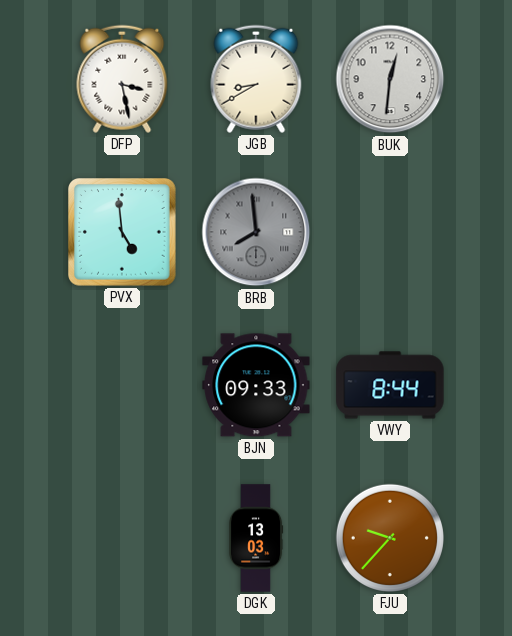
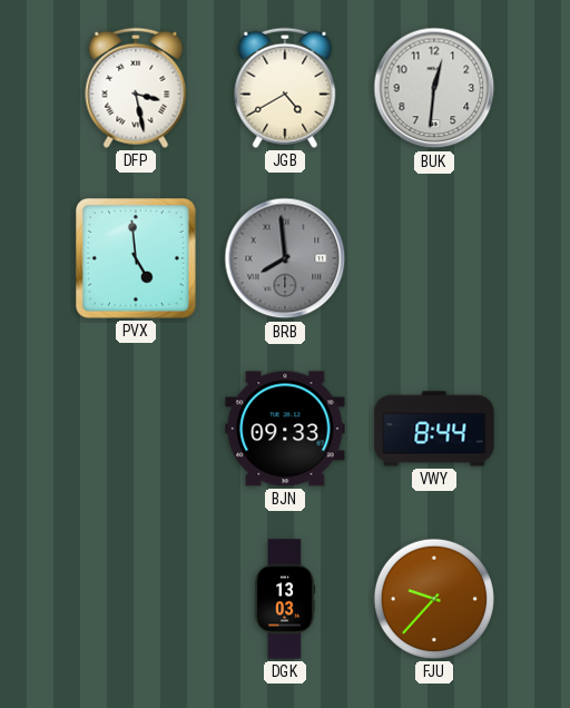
JGB: 8:40 -> 4:40
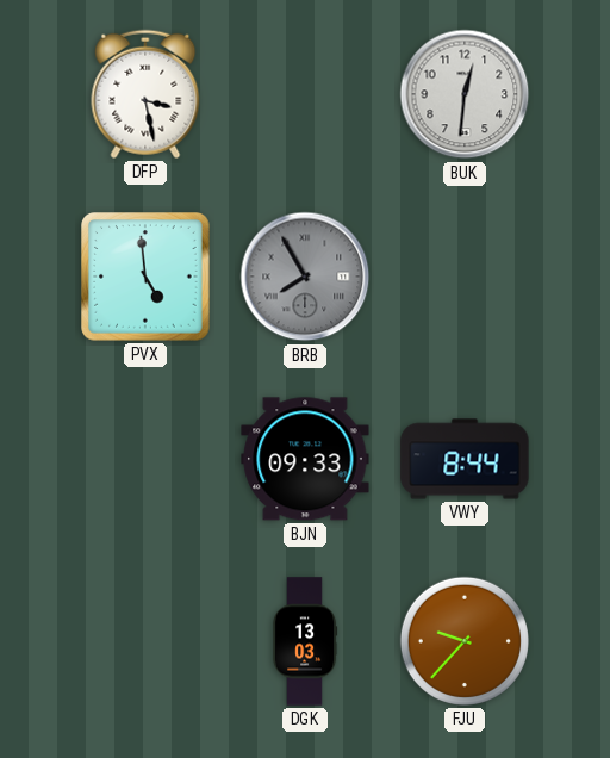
JGB: 4:40 -> none
BRB: 7:59 -> 7:55
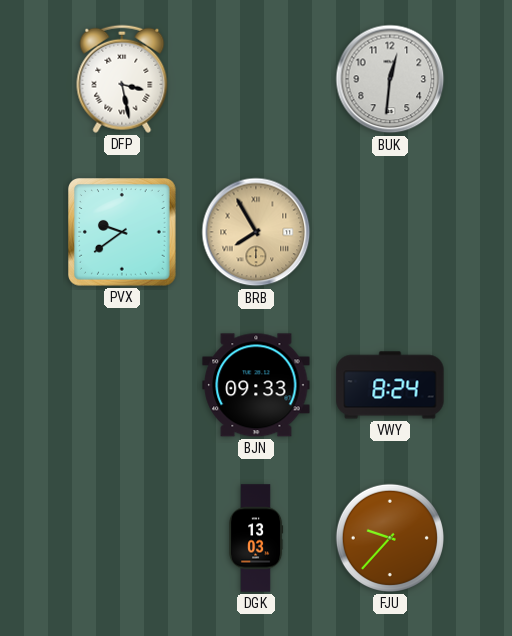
PVX: 4:59 -> 9:39
BRB dial: grey -> champagne
VWY: 8:44 -> 8:24
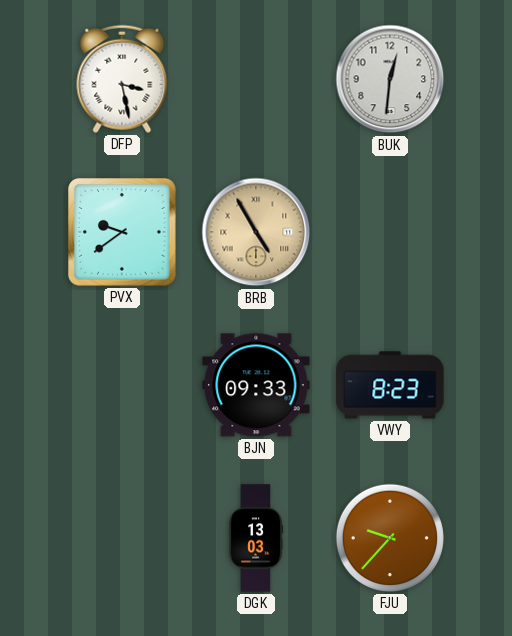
BRB: 7:55 -> 4:55
VWY: 8:24 -> 8:23
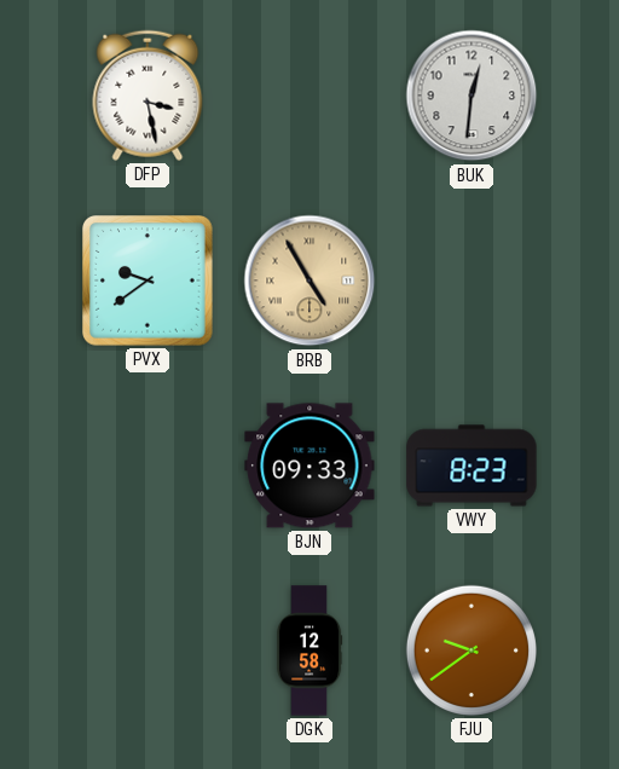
DGK: 13:03 -> 12:58
FJU: 9:37 -> 9:39
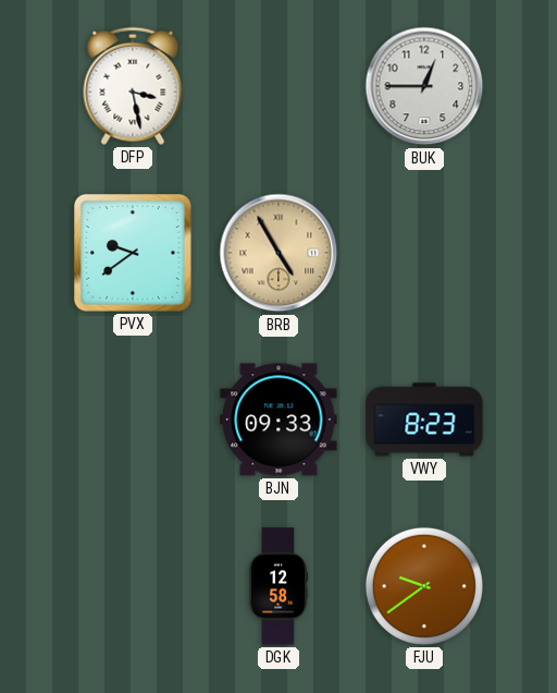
BUK: 12:31 -> 12:45
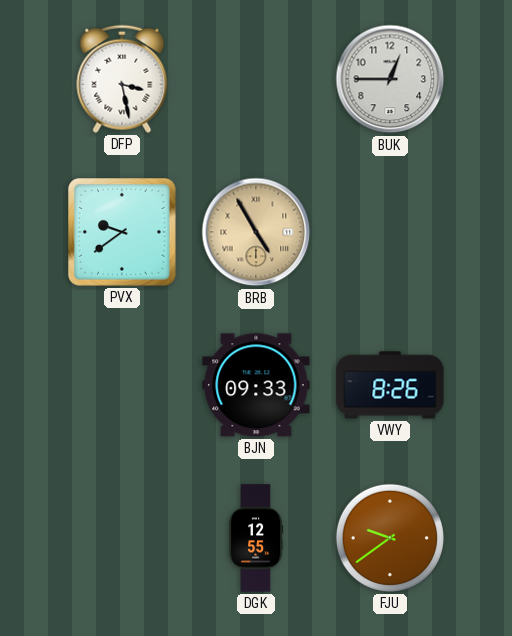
VWY: 8:23 -> 8:26
DGK: 12:58 -> 12:55
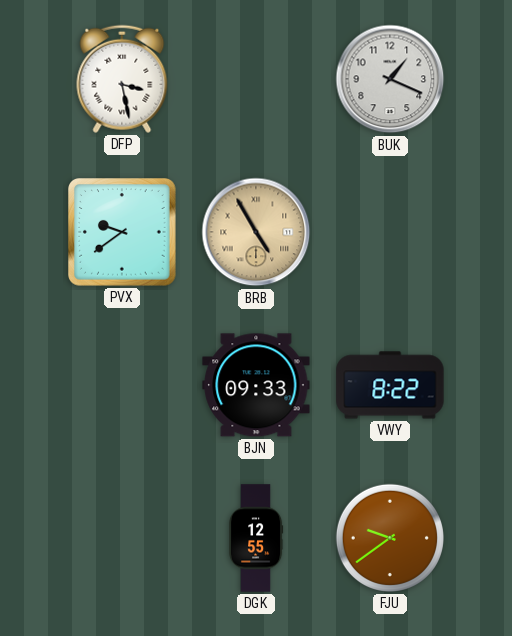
BUK: 12:45 -> 1:19
VWY: 8:26 -> 8:22
